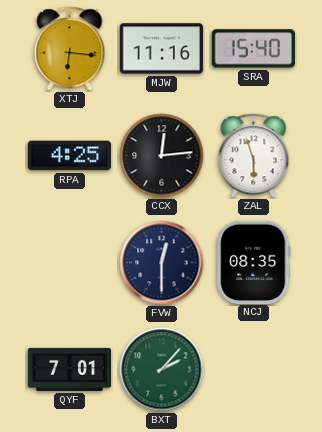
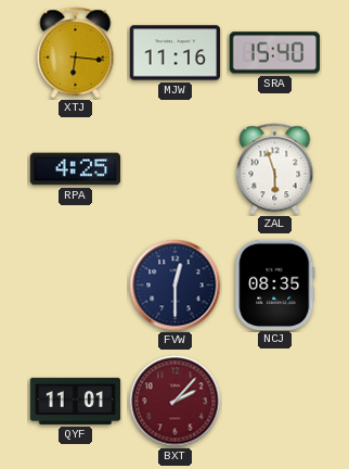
CCX: 12:14 -> none
QYF: 7:01 -> 11:01
BXT dial: green -> burgundy
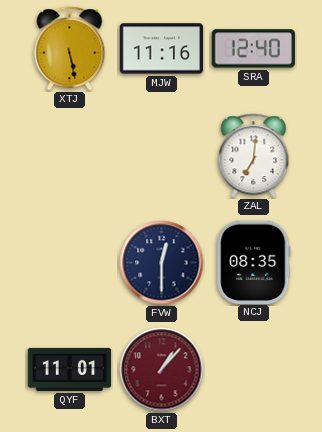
XTJ: 6:16 -> 5:28
SRA: 15:40 -> 12:40
RPA: 4:25 -> none
ZAL: 5:57 -> 7:01
BXT: 2:07 -> 1:07
